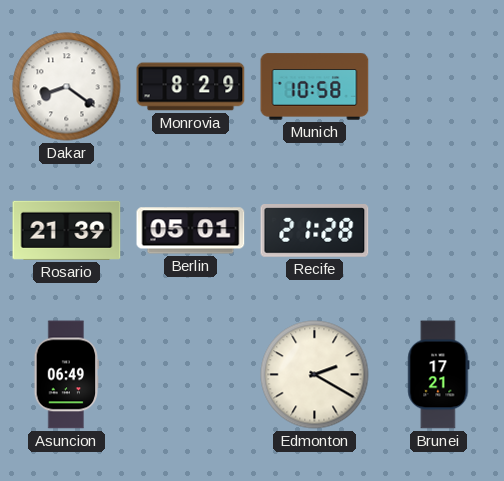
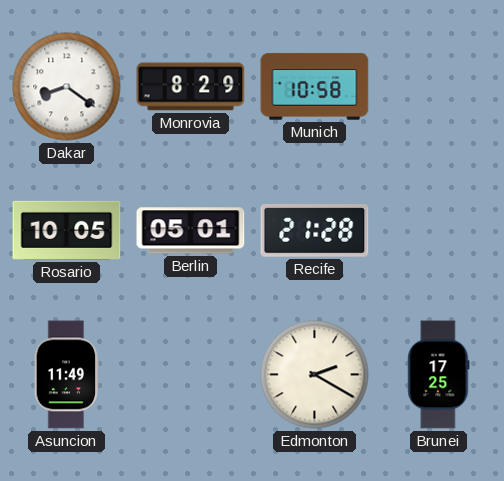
Rosario: 21:39 -> 10:05
Asuncion: 06:49 -> 11:49
Brunei: 17:21 -> 17:25
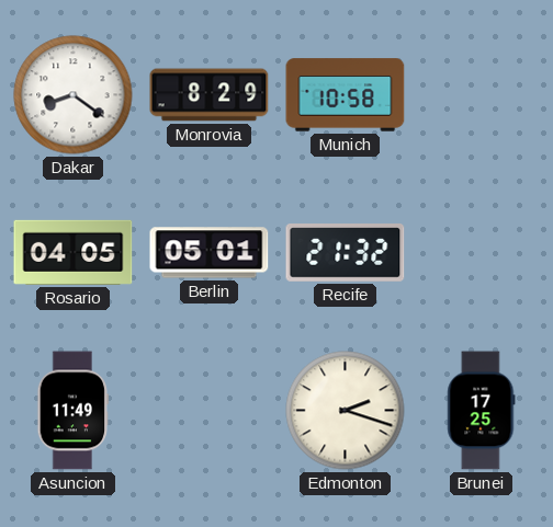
Rosario: 10:05 -> 04:05
Recife: 21:28 -> 21:32
Edmonton: 2:20 -> 2:18
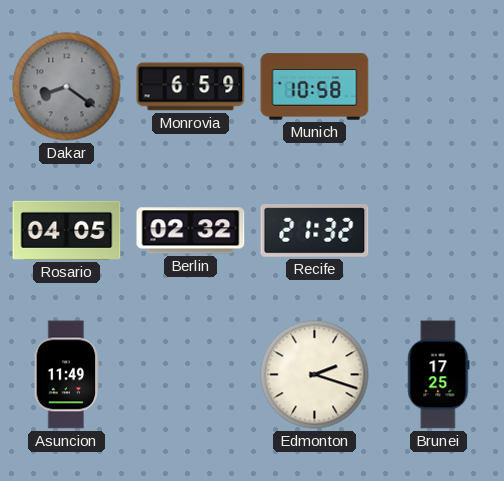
Dakar dial: white -> grey
Monrovia: 8:29 -> 6:59
Berlin: 05:01 -> 02:32
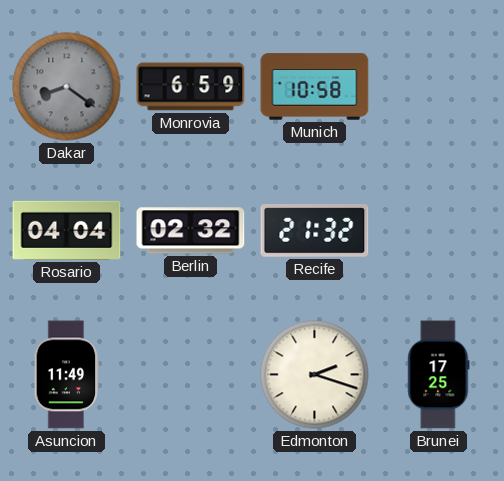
Rosario: 04:05 -> 04:04
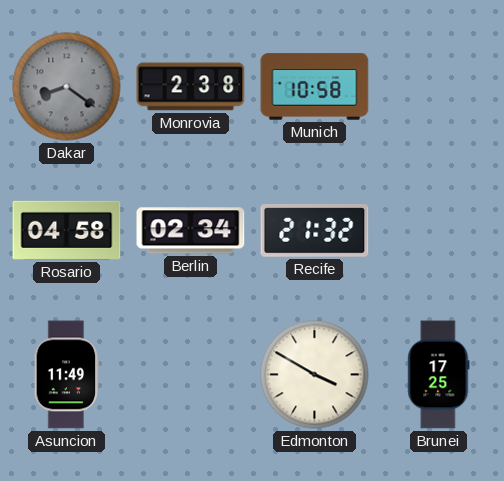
Monrovia: 6:59 -> 2:38
Rosario: 04:04 -> 04:58
Berlin: 02:32 -> 02:34
Edmonton: 2:18 -> 3:50
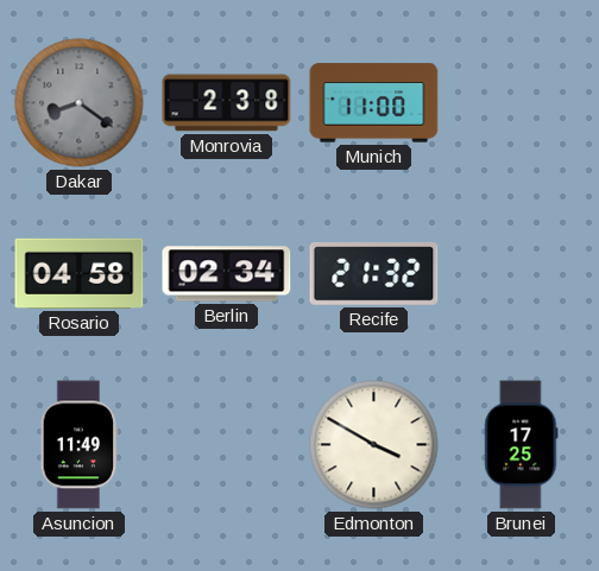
Munich: 10:58 -> 11:00
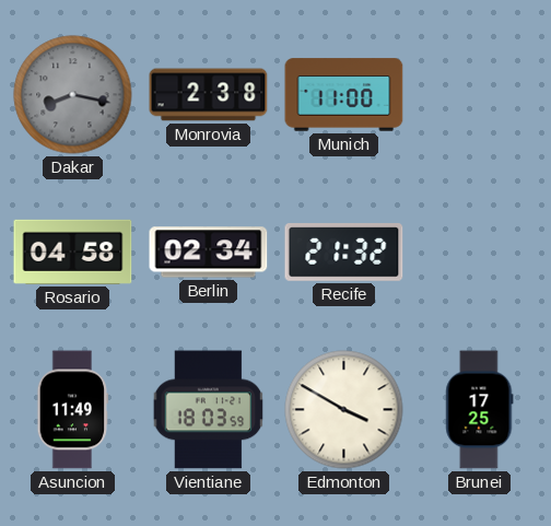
Dakar: 8:21 -> 8:17
Vientiane: none -> 18:03
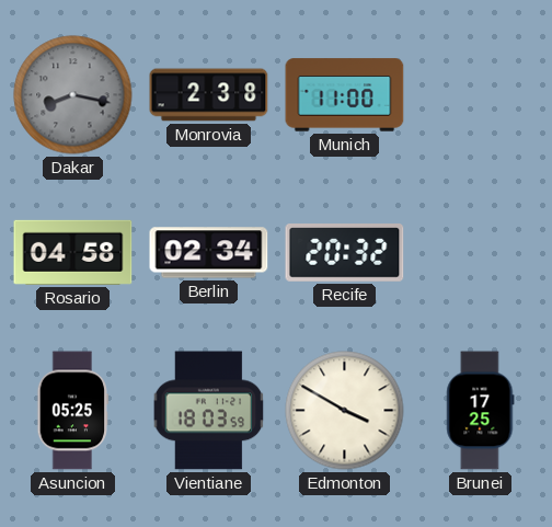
Recife: 21:32 -> 20:32
Asuncion: 11:49 -> 05:25
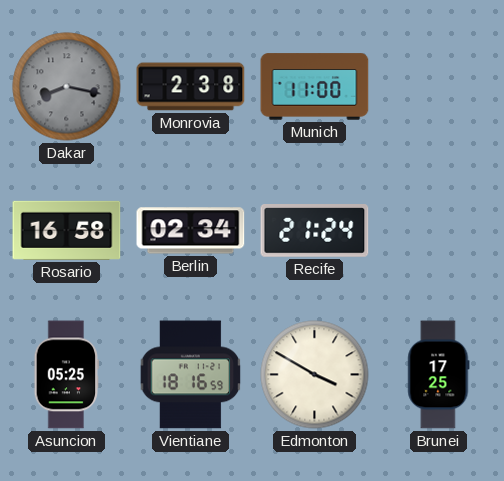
Rosario: 04:58 -> 16:58
Recife: 20:32 -> 21:24
Vientiane: 18:03 -> 18:16
